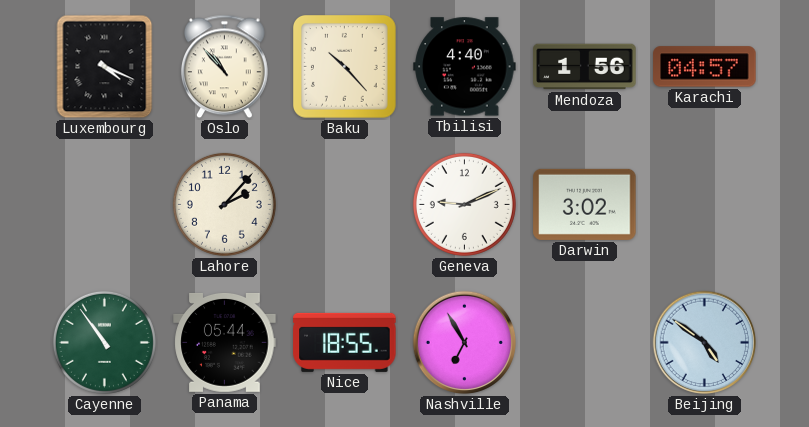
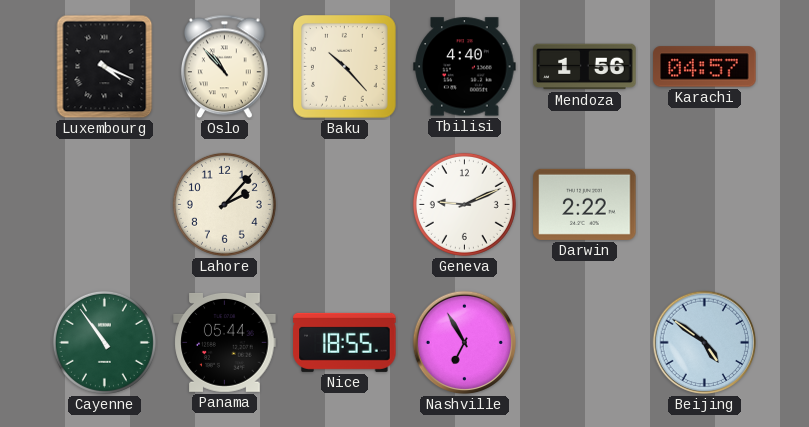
Darwin: 3:02 -> 2:22
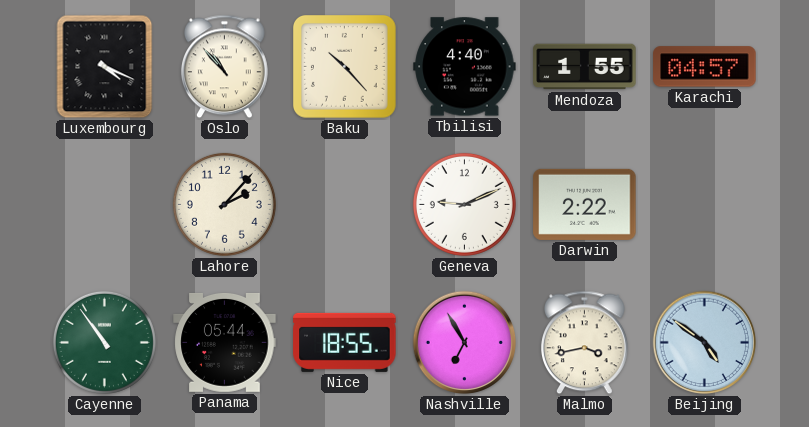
Mendoza: 1:56 -> 1:55
Malmo: none -> 3:43
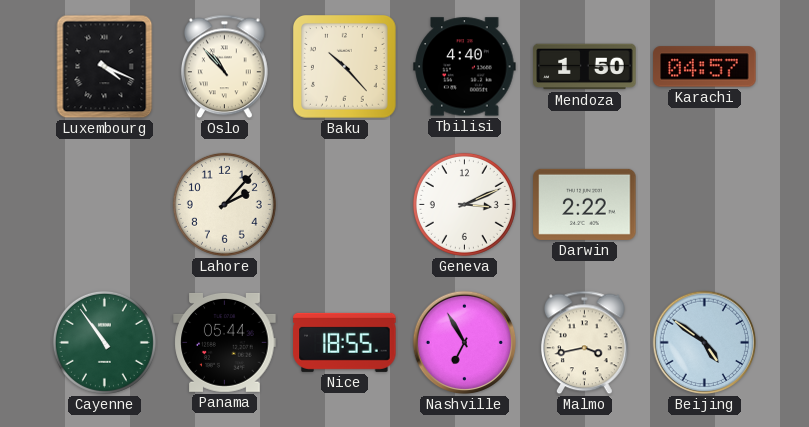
Mendoza: 1:55 -> 1:50
Geneva: 9:11 -> 3:11
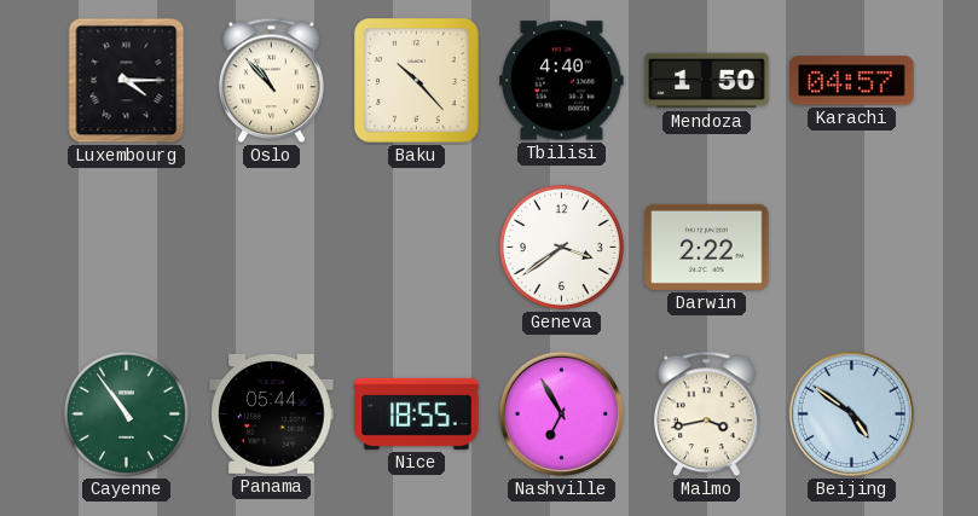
Luxembourg: 4:19 -> 4:15
Lahore: 2:07 -> none
Geneva: 3:11 -> 3:39
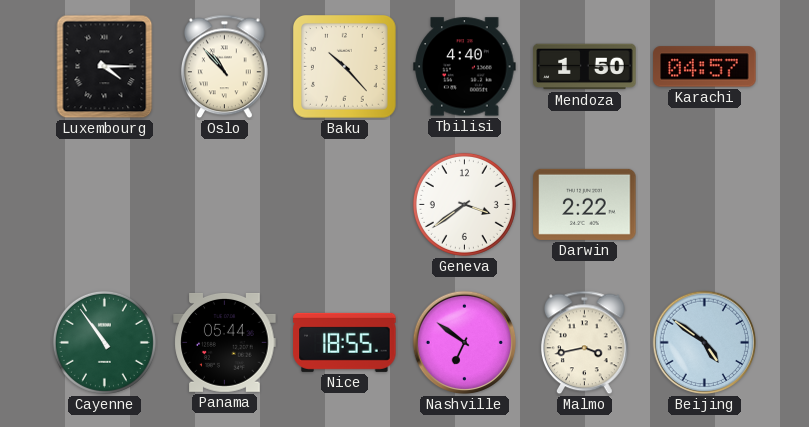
Nashville: 6:55 -> 6:51
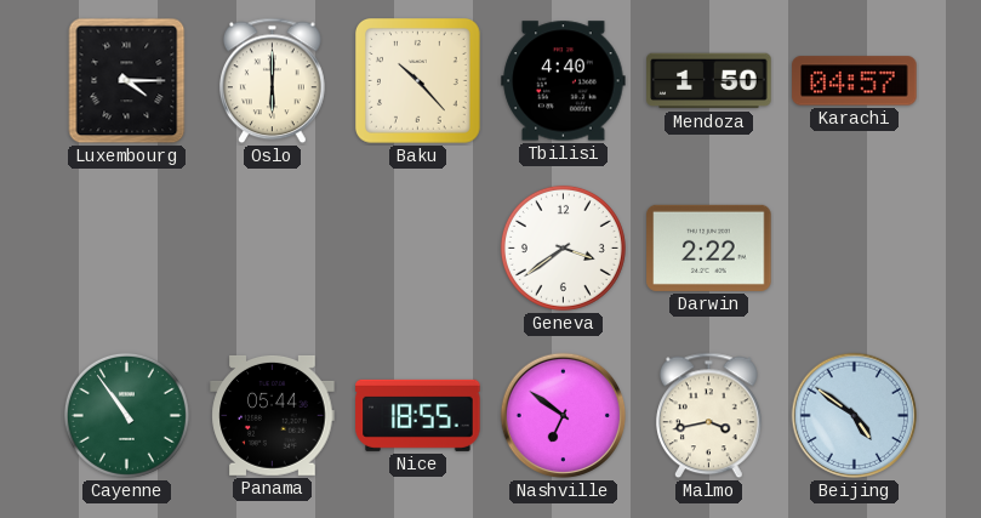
Oslo: 10:53 -> 6:00
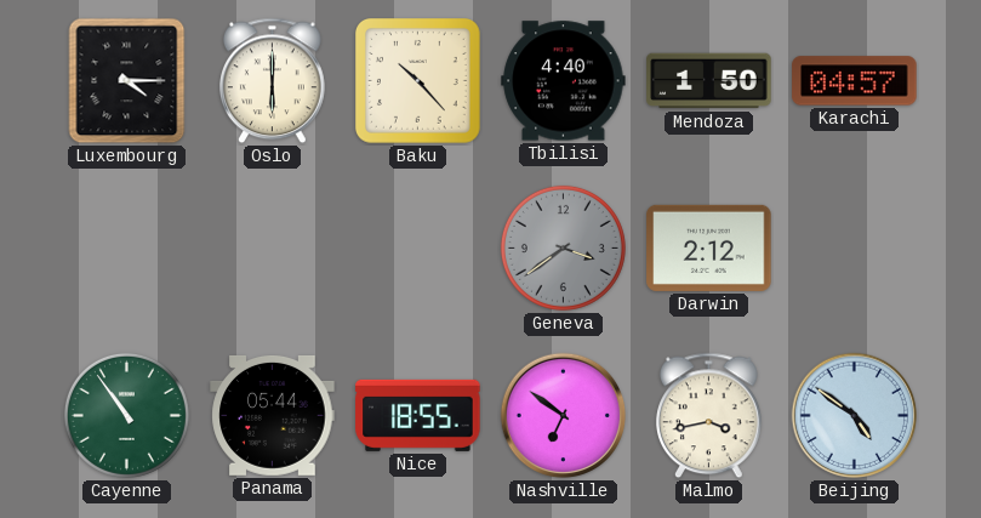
Geneva dial: white -> grey
Darwin: 2:22 -> 2:12
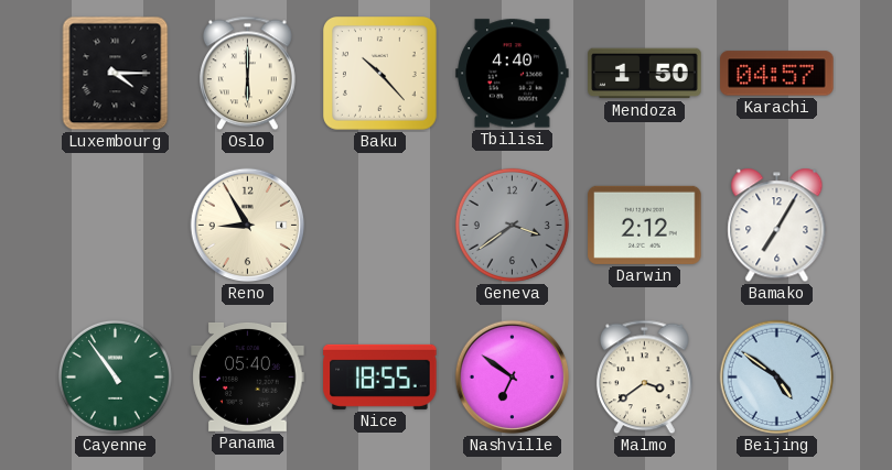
Reno: none -> 8:55
Bamako: none -> 7:05
Panama: 05:44 -> 05:40
Malmo: 3:43 -> 3:39
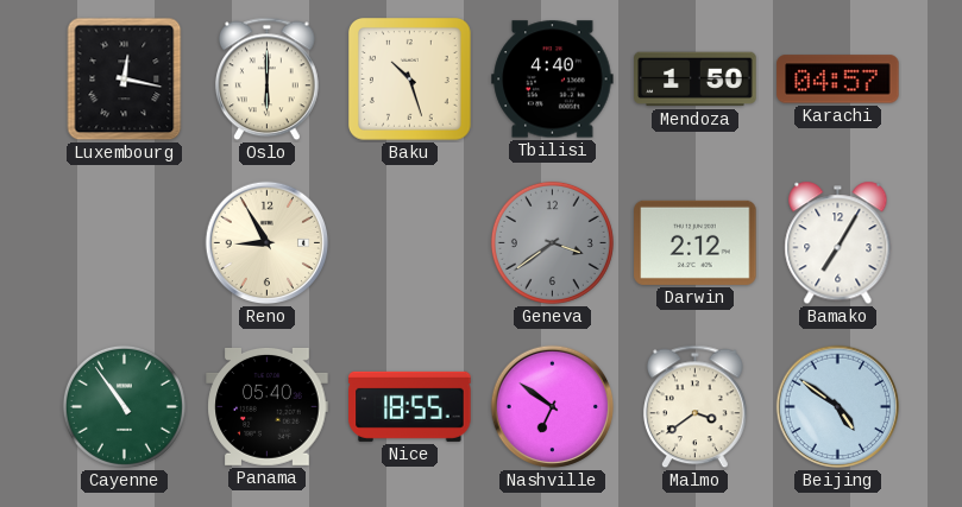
Luxembourg: 4:15 -> 12:17
Baku: 10:23 -> 10:27
